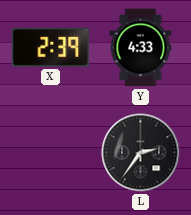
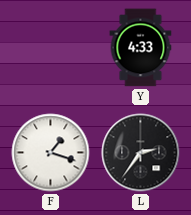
X: 2:39 -> none
F: none -> 1:18
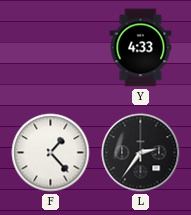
F: 1:18 -> 1:23
